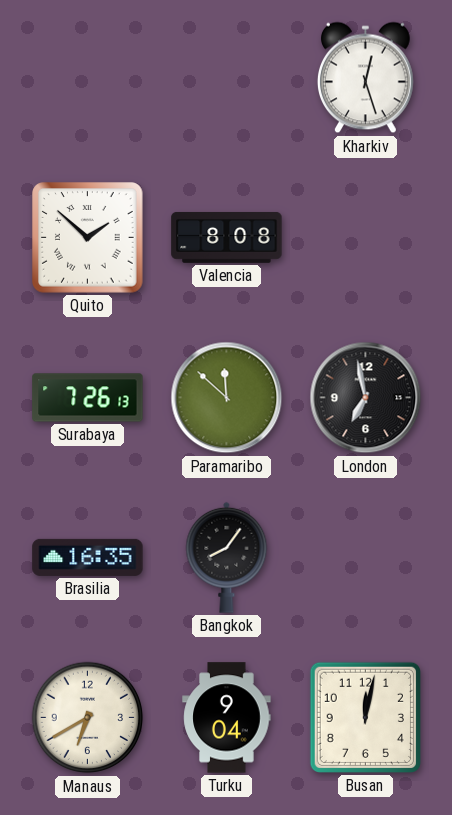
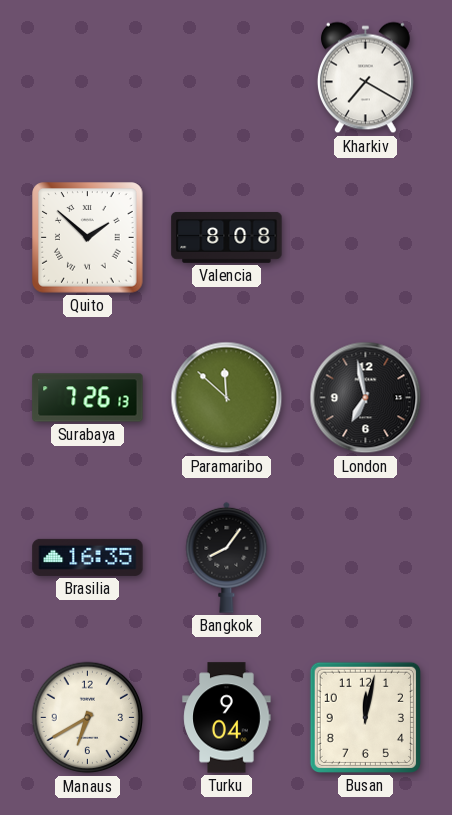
Kharkiv: 12:27 -> 7:20
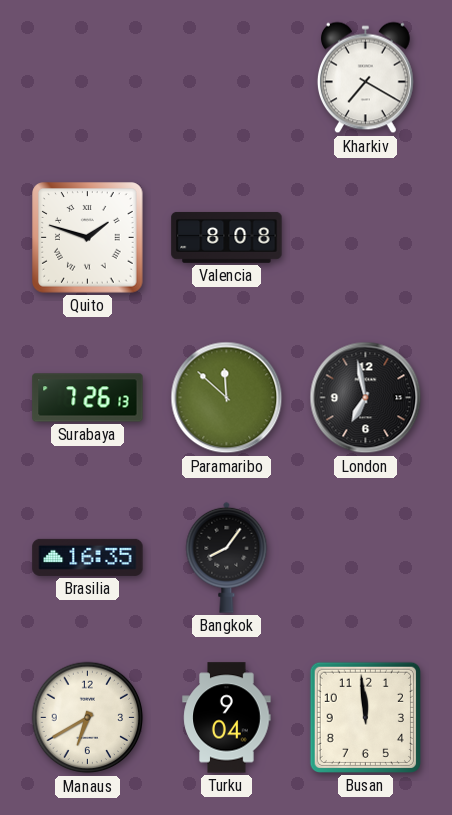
Quito: 1:52 -> 1:48
Busan: 12:02 -> 11:59
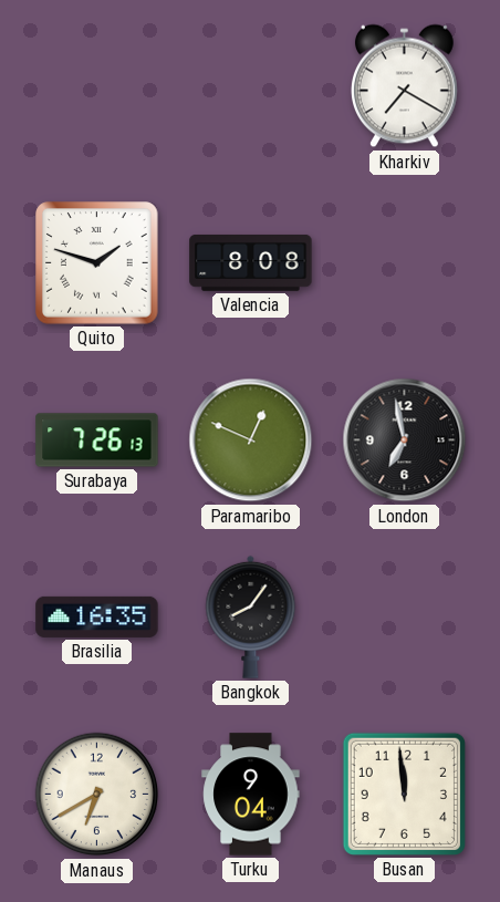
Paramaribo: 11:52 -> 12:49
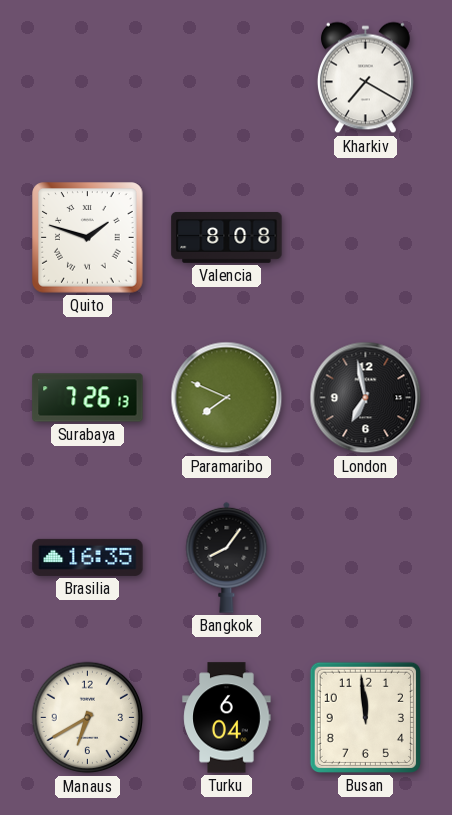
Paramaribo: 12:49 -> 7:49
Turku: 9:04 -> 6:04
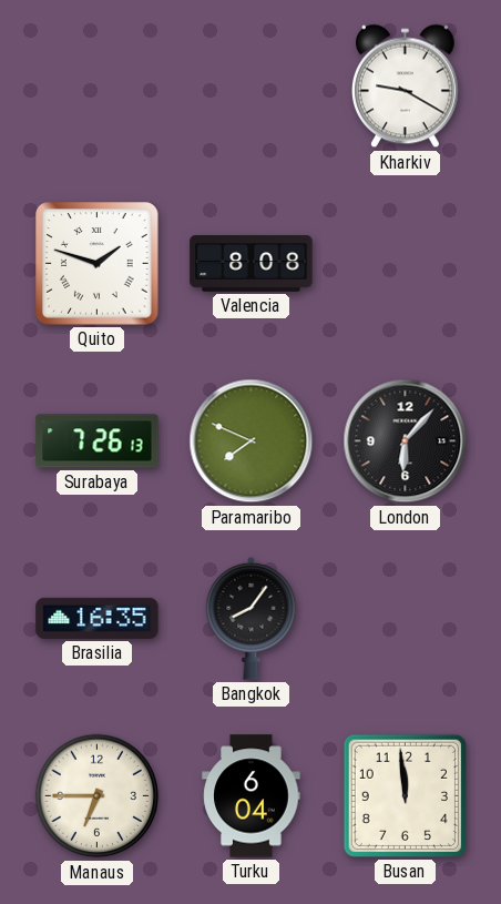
Kharkiv: 7:20 -> 9:20
London: 6:58 -> 6:07
Manaus: 6:40 -> 6:45
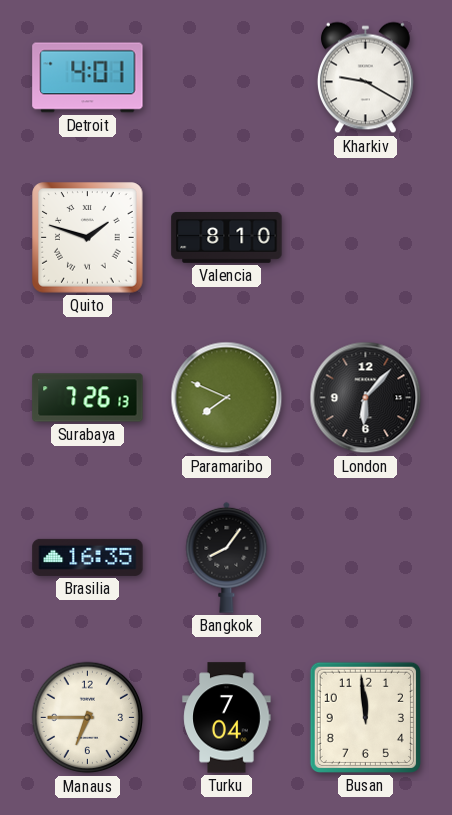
Detroit: none -> 4:01
Valencia: 8:08 -> 8:10
Turku: 6:04 -> 7:04
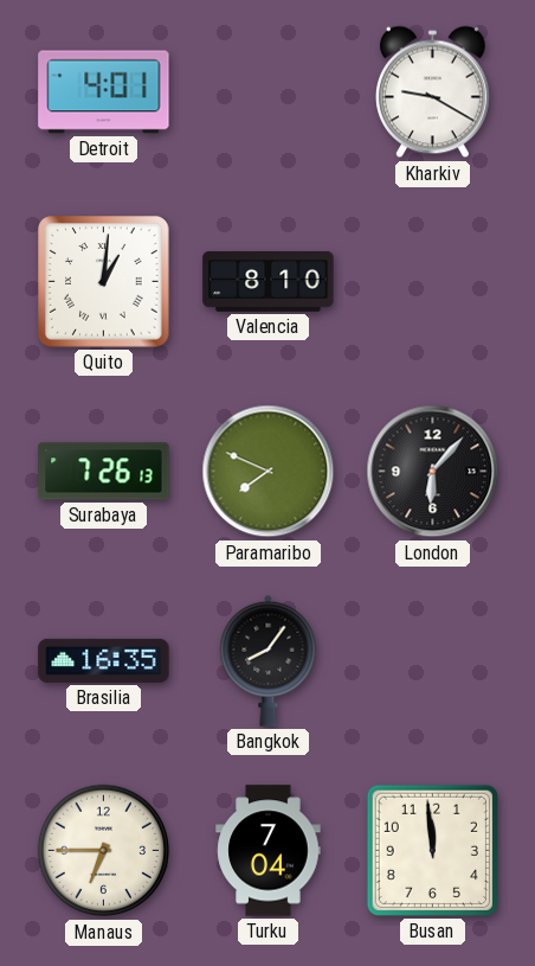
Quito: 1:48 -> 1:01
